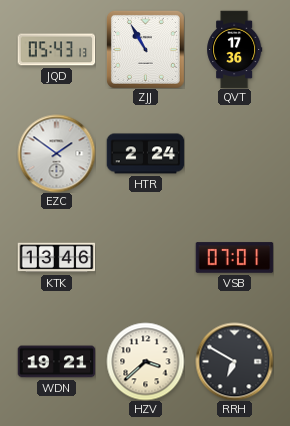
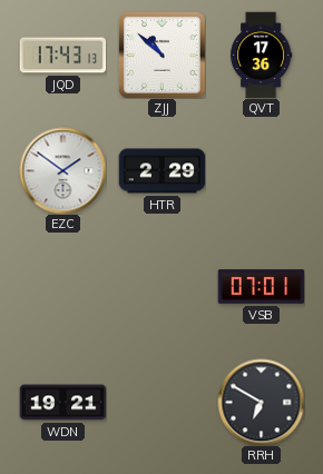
JQD: 05:43 -> 17:43
ZJJ: 10:55 -> 10:52
HTR: 2:24 -> 2:29
KTK: 13:46 -> none
HZV: 3:38 -> none
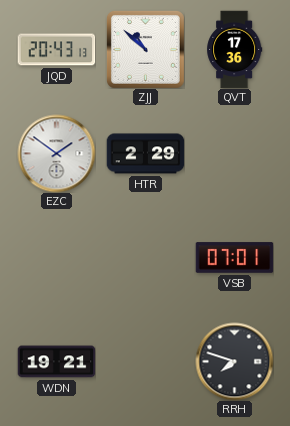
JQD: 17:43 -> 20:43
RRH: 6:50 -> 7:48
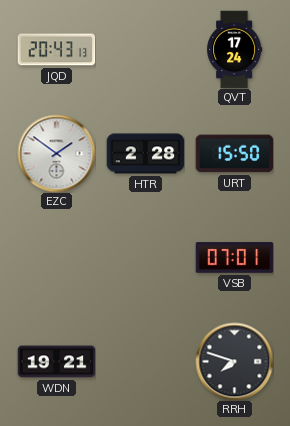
ZJJ: 10:52 -> none
QVT: 17:36 -> 17:24
HTR: 2:29 -> 2:28
URT: none -> 15:50
